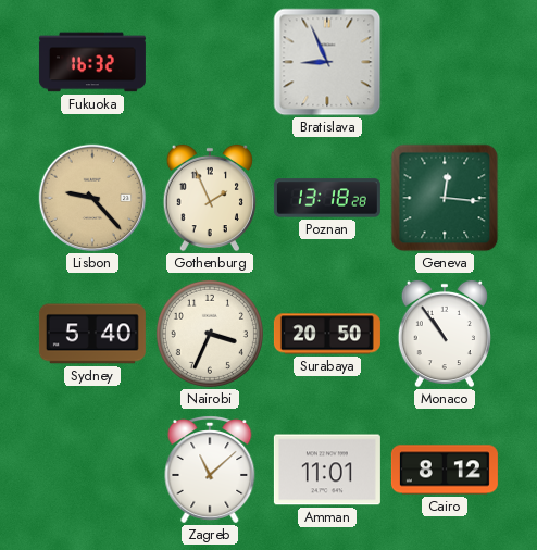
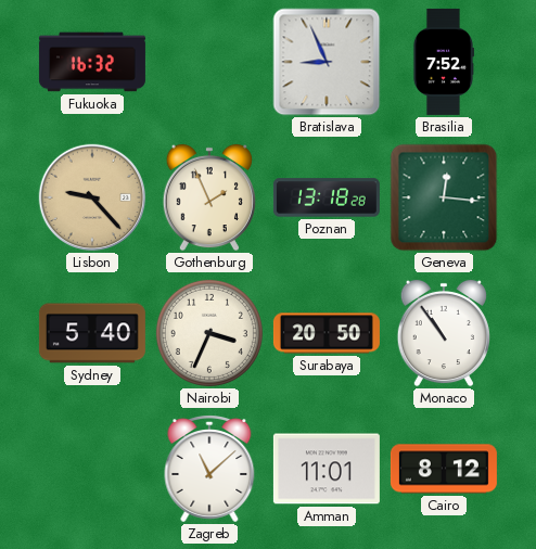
Brasilia: none -> 7:52
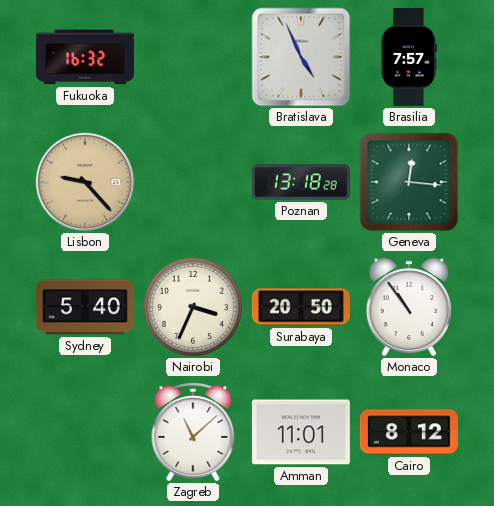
Bratislava: 8:56 -> 4:56
Brasilia: 7:52 -> 7:57
Gothenburg: 1:56 -> none
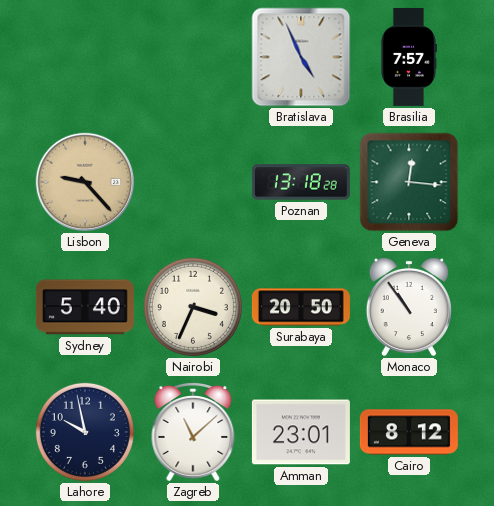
Fukuoka: 16:32 -> none
Lahore: none -> 9:58
Amman: 11:01 -> 23:01
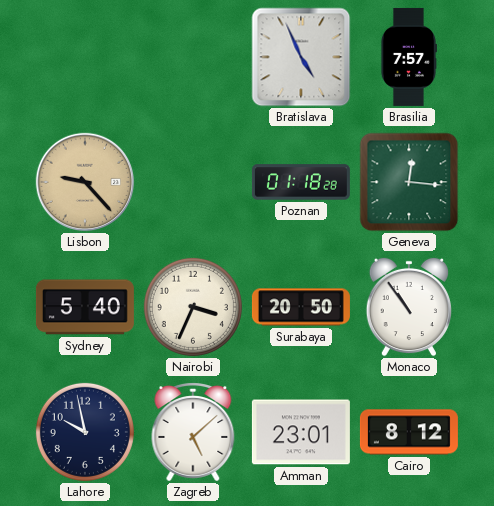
Poznan: 13:18 -> 01:18
Zagreb: 11:08 -> 5:08
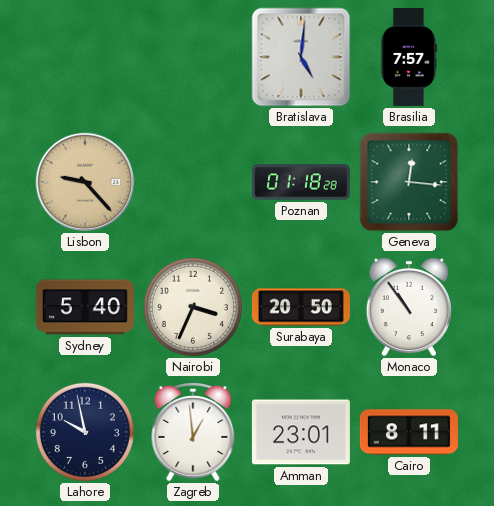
Bratislava: 4:56 -> 5:01
Zagreb: 5:08 -> 12:59
Cairo: 8:12 -> 8:11
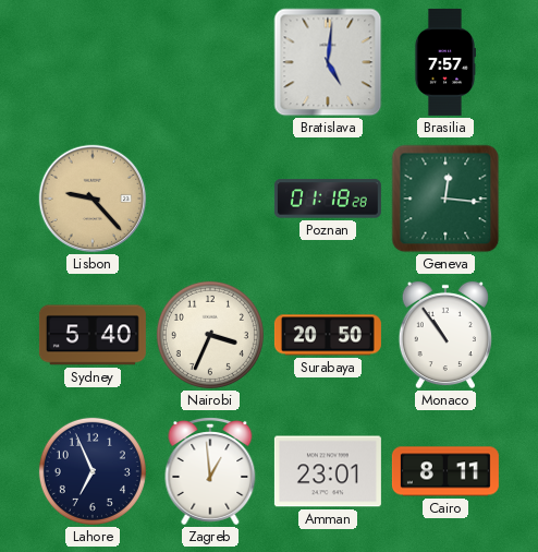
Lahore: 9:58 -> 6:56
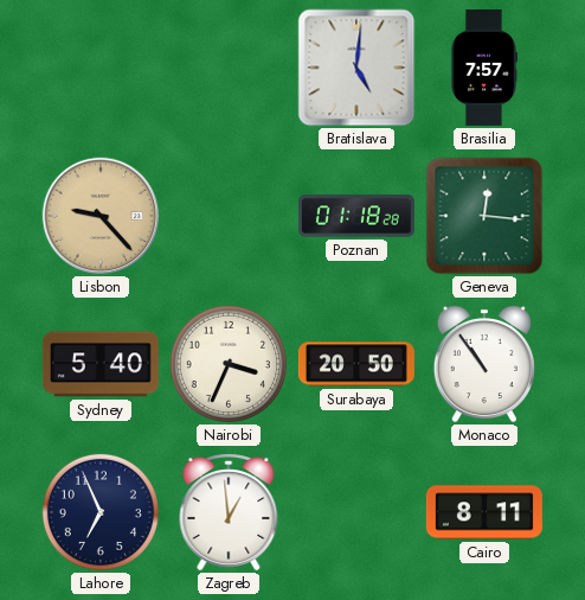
Amman: 23:01 -> none
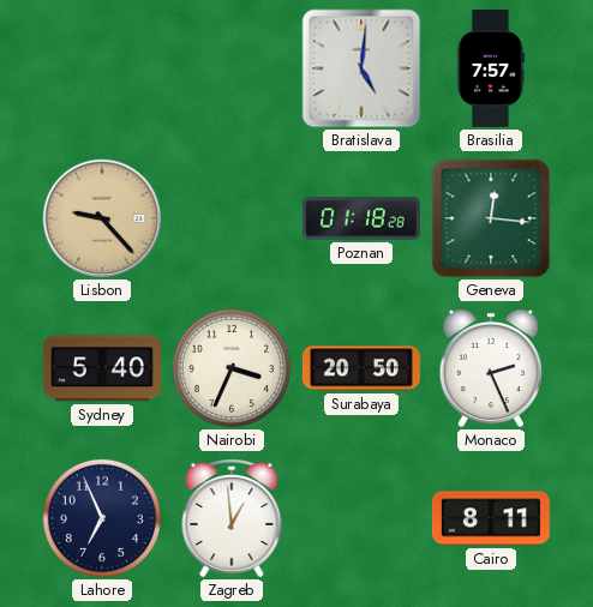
Monaco: 10:54 -> 2:26
